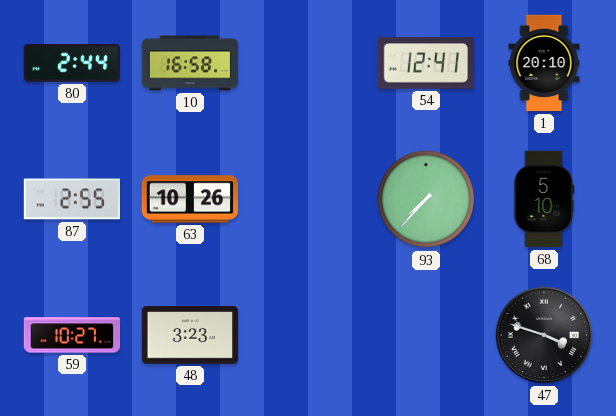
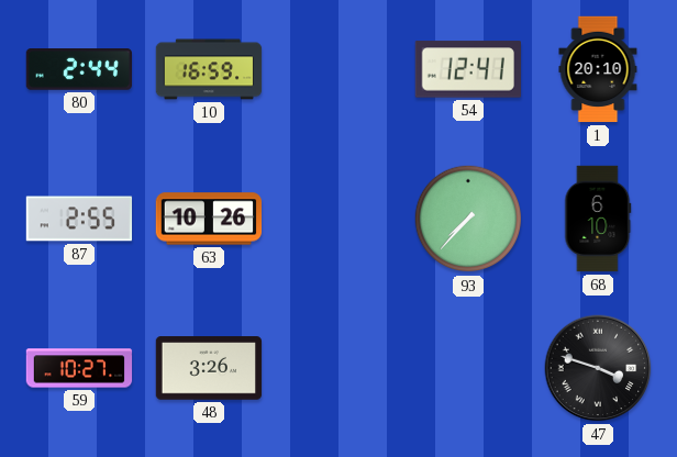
10: 16:58 -> 16:59
68: 5:10 -> 6:10
48: 3:23 -> 3:26
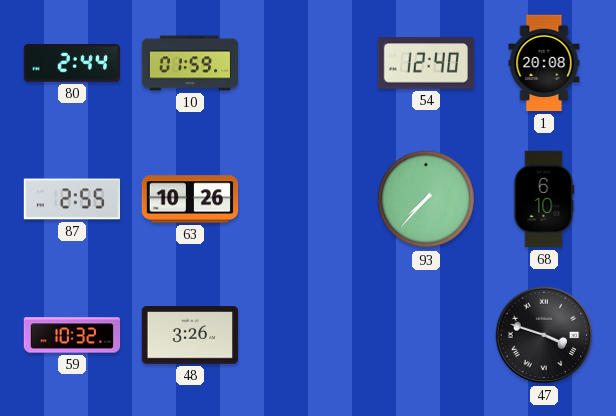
10: 16:59 -> 01:59
54: 12:41 -> 12:40
1: 20:10 -> 20:08
59: 10:27 -> 10:32
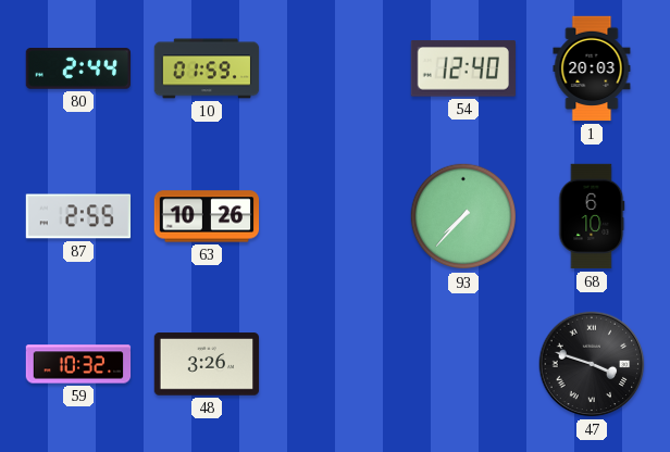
1: 20:08 -> 20:03
